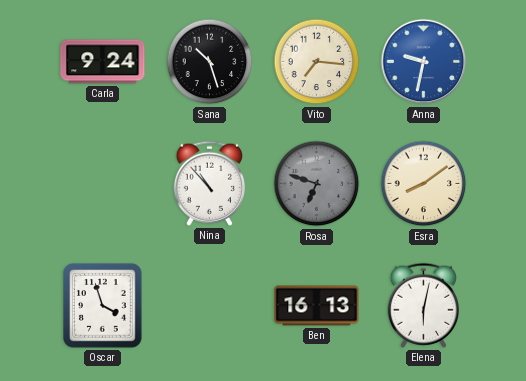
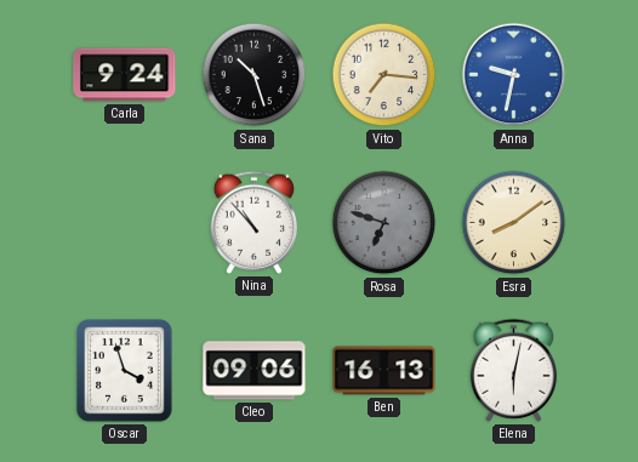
Cleo: none -> 09:06
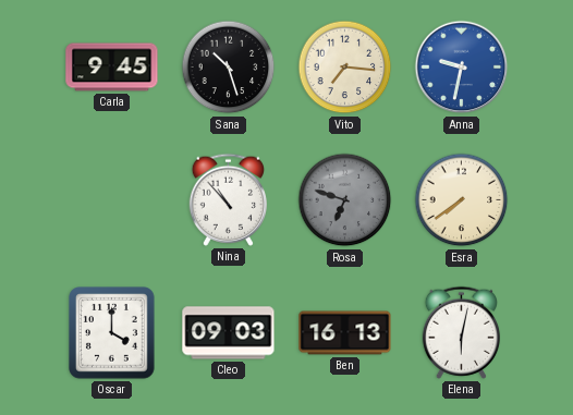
Carla: 9:24 -> 9:45
Esra: 8:09 -> 7:39
Oscar: 3:57 -> 4:00
Cleo: 09:06 -> 09:03
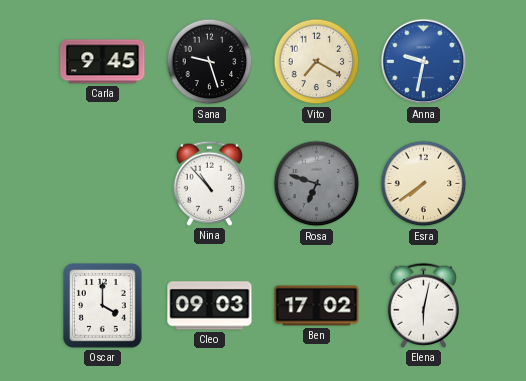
Sana: 10:27 -> 9:27
Vito: 7:16 -> 7:20
Ben: 16:13 -> 17:02
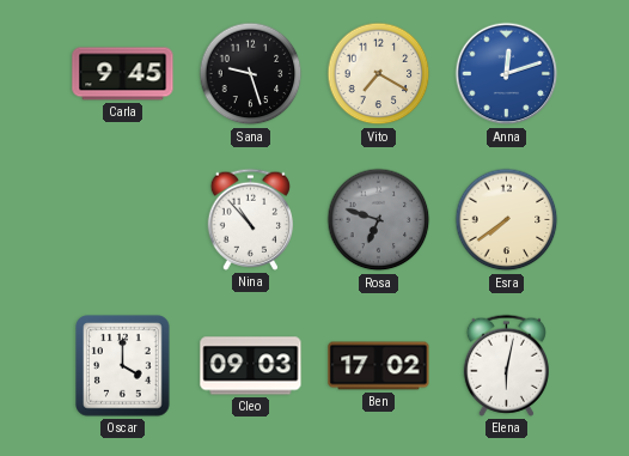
Anna: 9:32 -> 12:12
